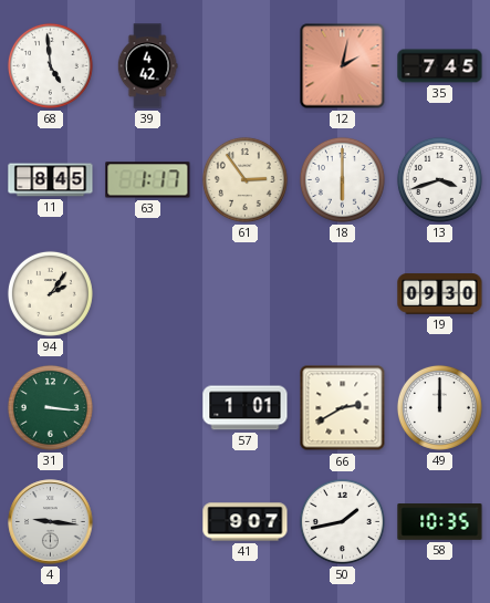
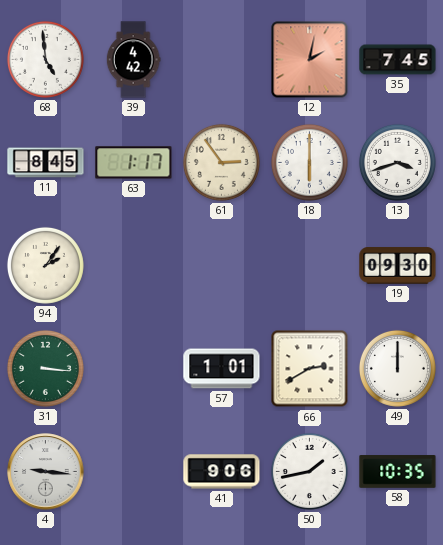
41: 9:07 -> 9:06
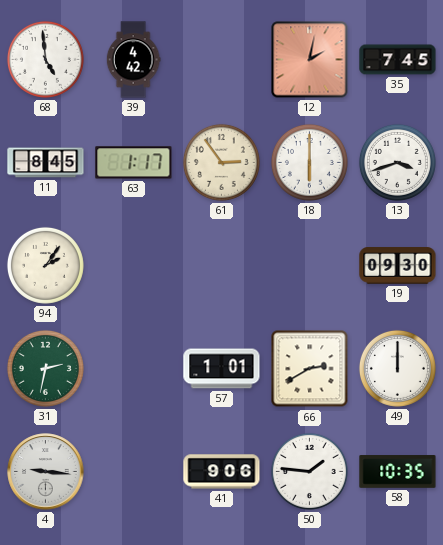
31: 3:16 -> 2:32
50: 1:43 -> 1:46
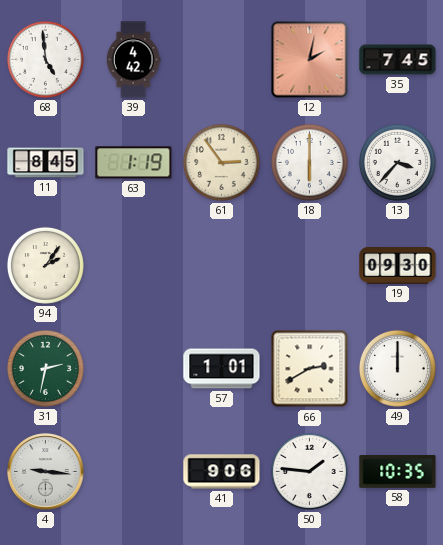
63: 1:17 -> 1:19
13: 3:42 -> 3:37
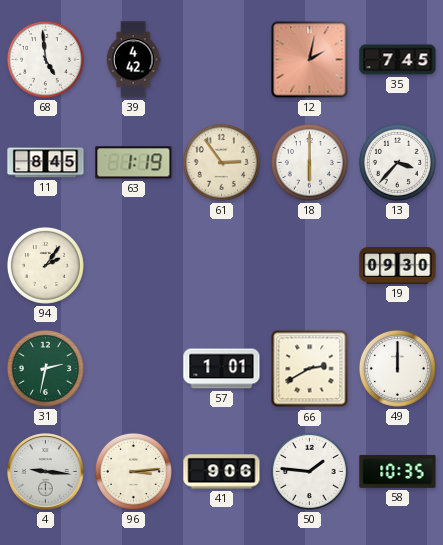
96: none -> 3:14
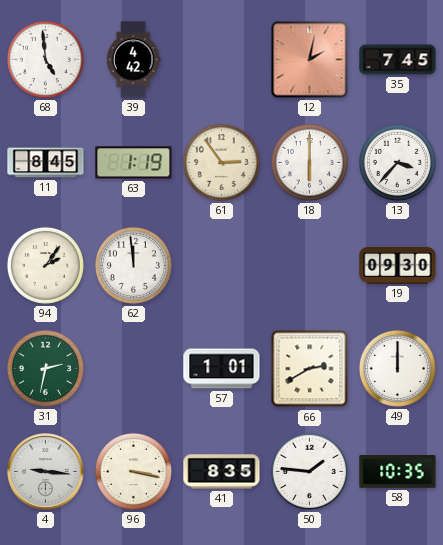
62: none -> 11:59
96: 3:14 -> 3:17
41: 9:06 -> 8:35
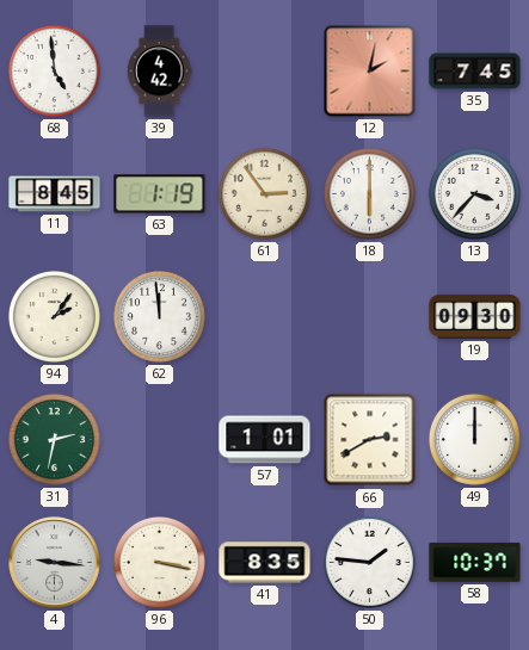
58: 10:35 -> 10:37
